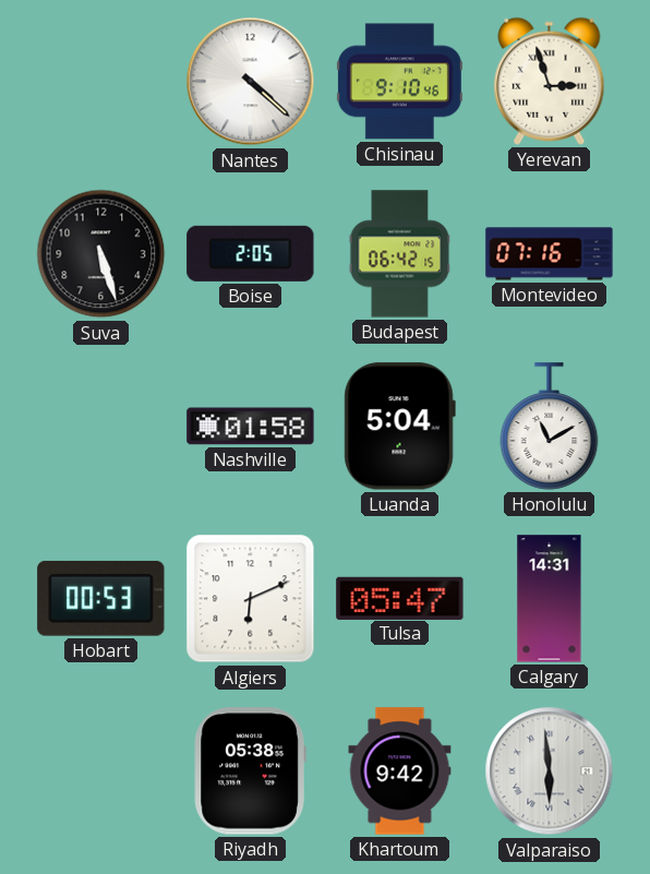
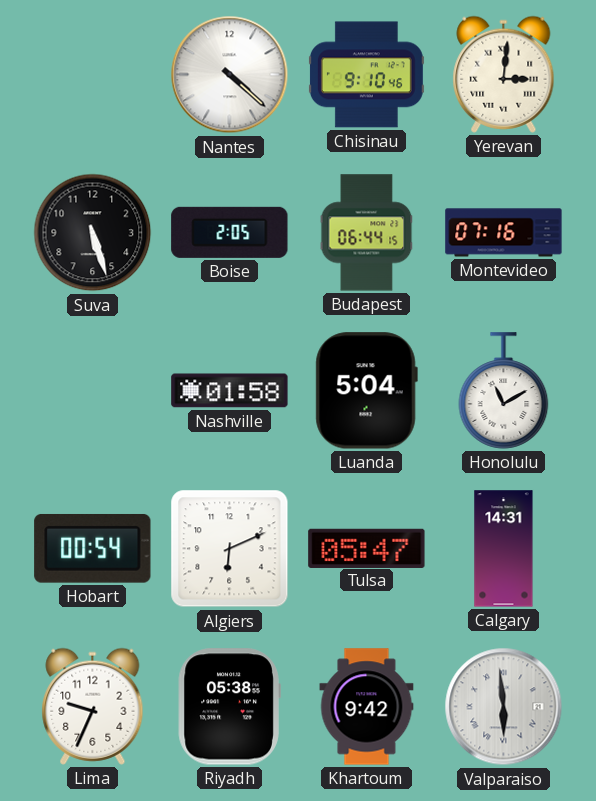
Yerevan: 2:57 -> 3:01
Budapest: 06:42 -> 06:44
Hobart: 00:53 -> 00:54
Lima: none -> 9:34
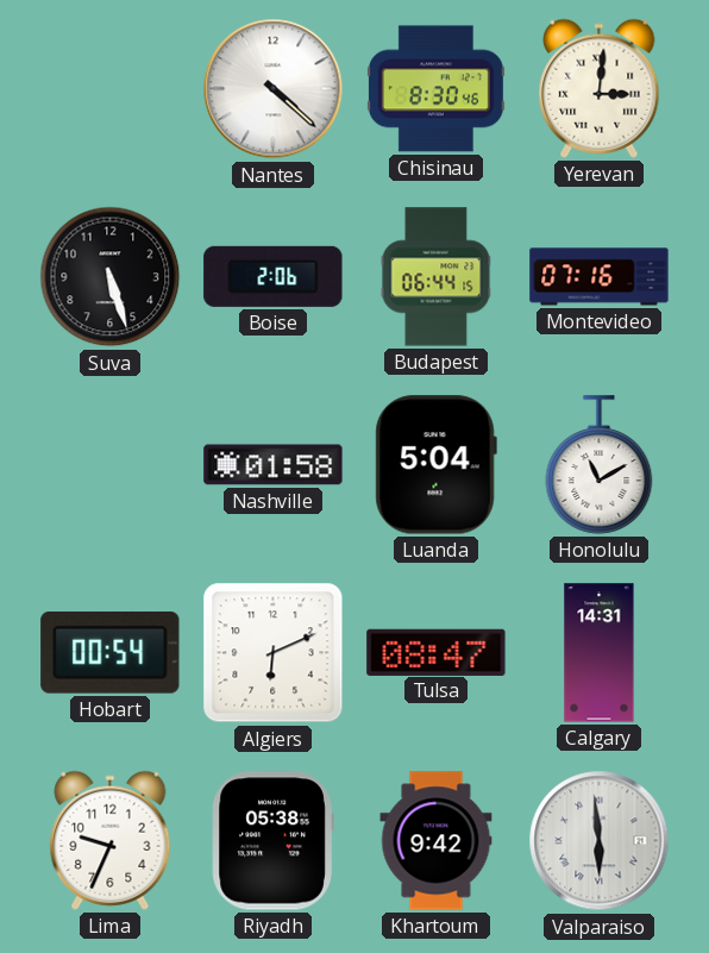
Chisinau: 9:10 -> 8:30
Boise: 2:05 -> 2:06
Tulsa: 05:47 -> 08:47
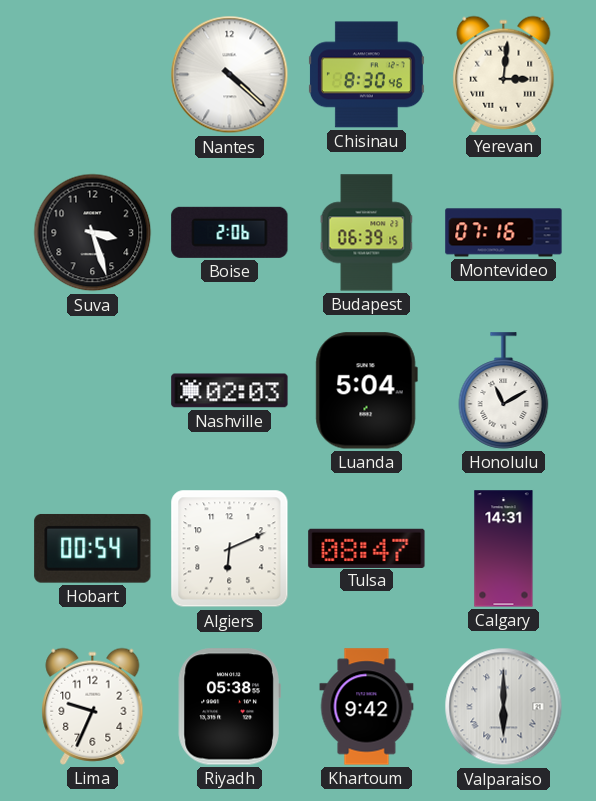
Suva: 5:27 -> 3:27
Budapest: 06:44 -> 06:39
Nashville: 01:58 -> 02:03
Valparaiso: 5:59 -> 6:00
